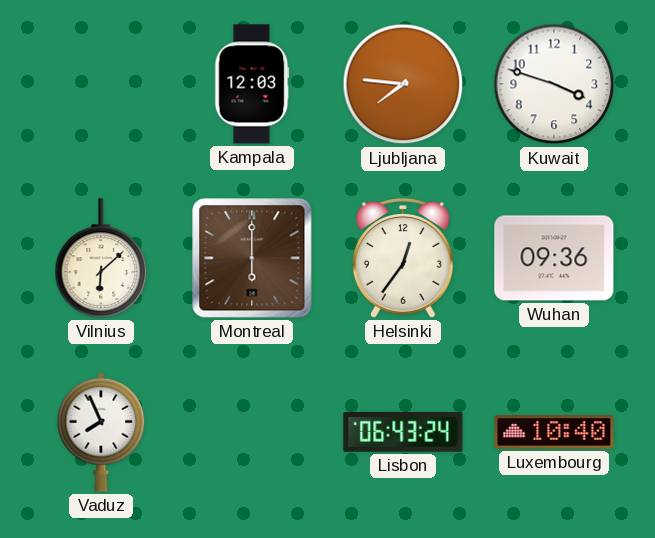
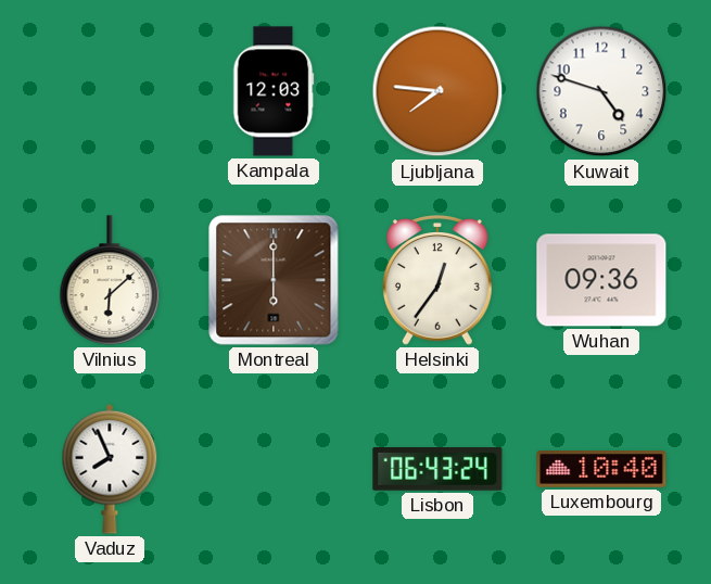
Kuwait: 3:48 -> 4:48
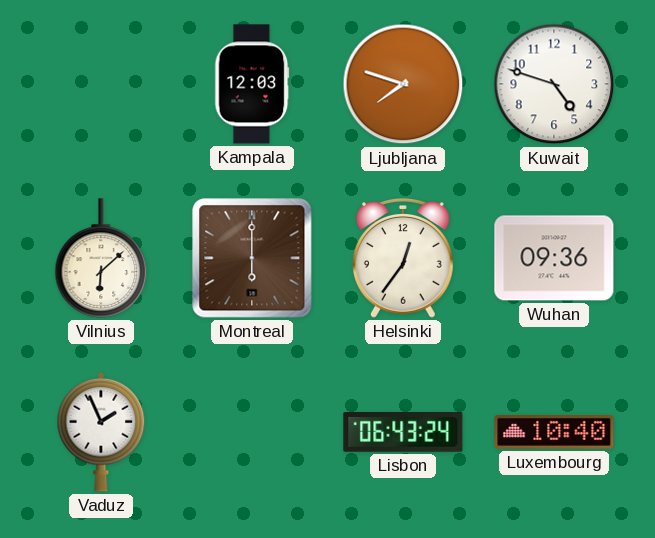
Ljubljana: 7:46 -> 7:48
Vaduz: 7:56 -> 1:56
